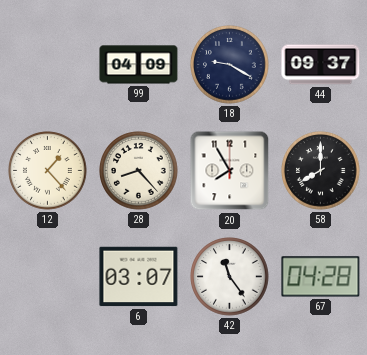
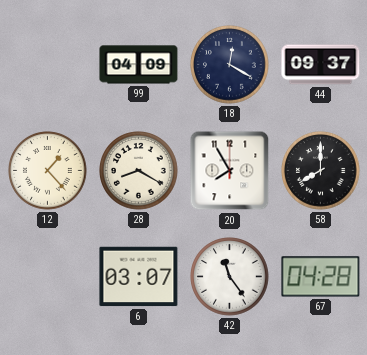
18: 9:20 -> 12:20
28: 8:23 -> 8:20
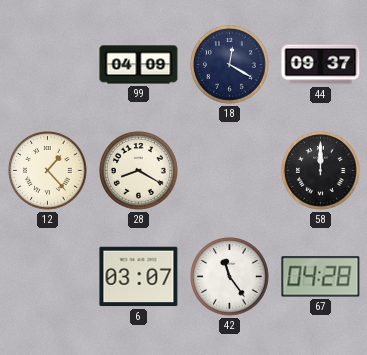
20: 7:55 -> none
58: 8:00 -> 12:00
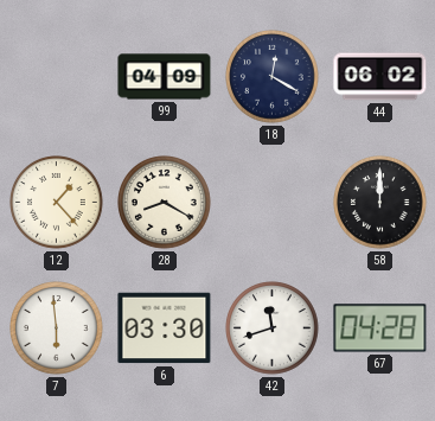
44: 09:37 -> 06:02
7: none -> 5:59
6: 03:07 -> 03:30
42: 11:24 -> 11:42
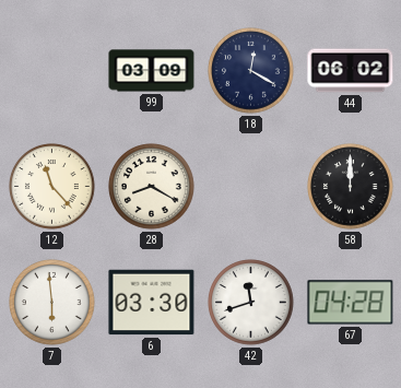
99: 04:09 -> 03:09
12: 1:23 -> 11:23
